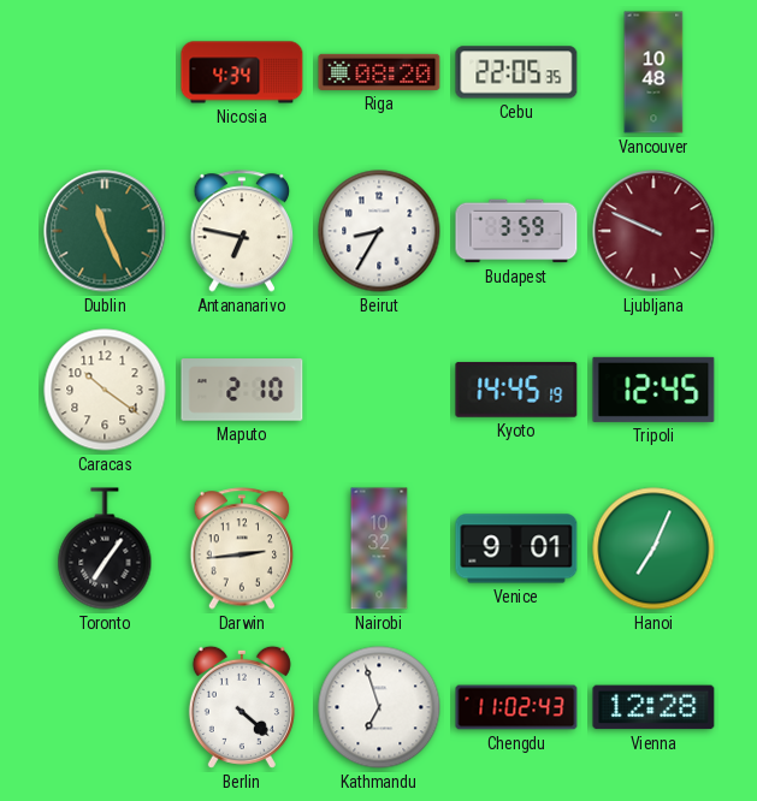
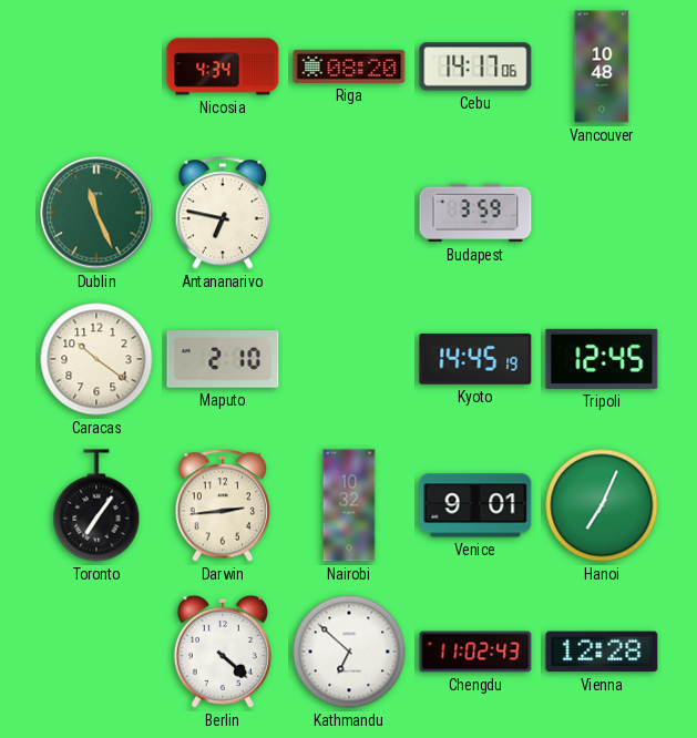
Cebu: 22:05 -> 14:17
Beirut: 8:35 -> none
Ljubljana: 9:49 -> none
Kathmandu: 6:57 -> 6:52
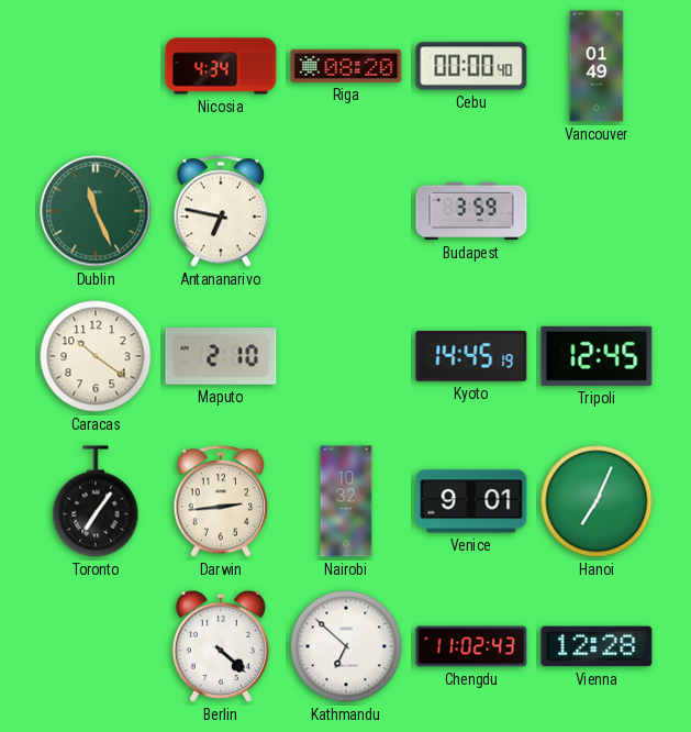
Cebu: 14:17 -> 00:00
Vancouver: 10:48 -> 01:49
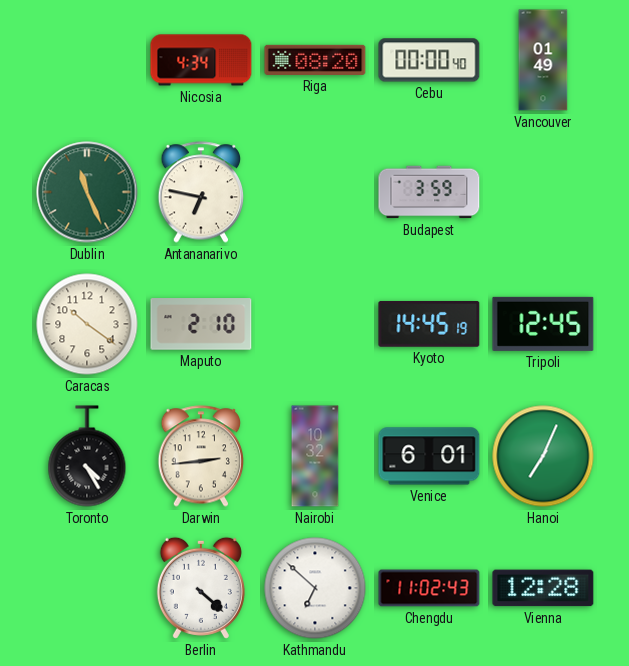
Toronto: 7:06 -> 4:25
Venice: 9:01 -> 6:01
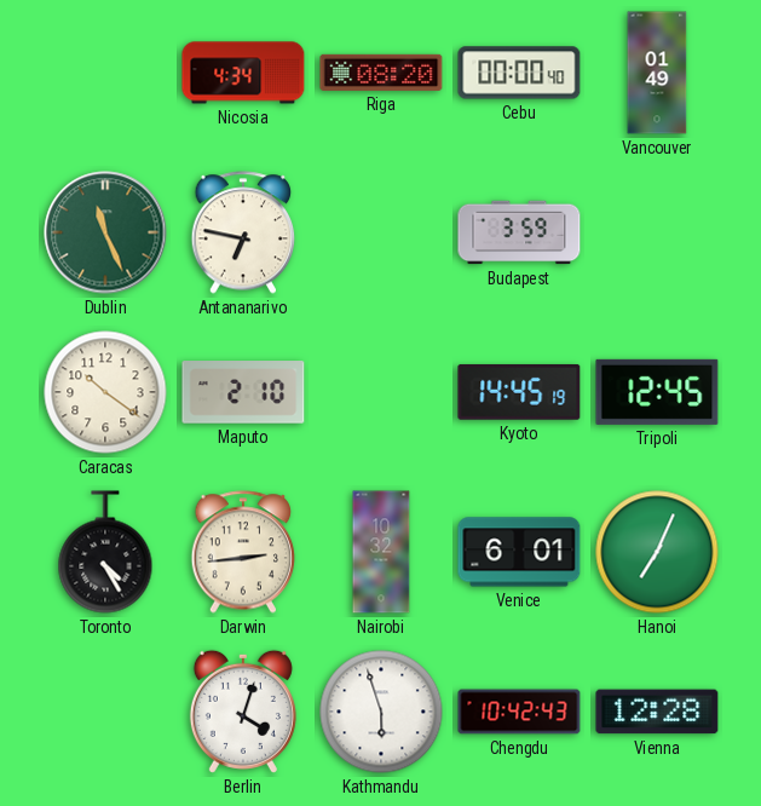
Berlin: 4:22 -> 4:03
Kathmandu: 6:52 -> 5:57
Chengdu: 11:02 -> 10:42
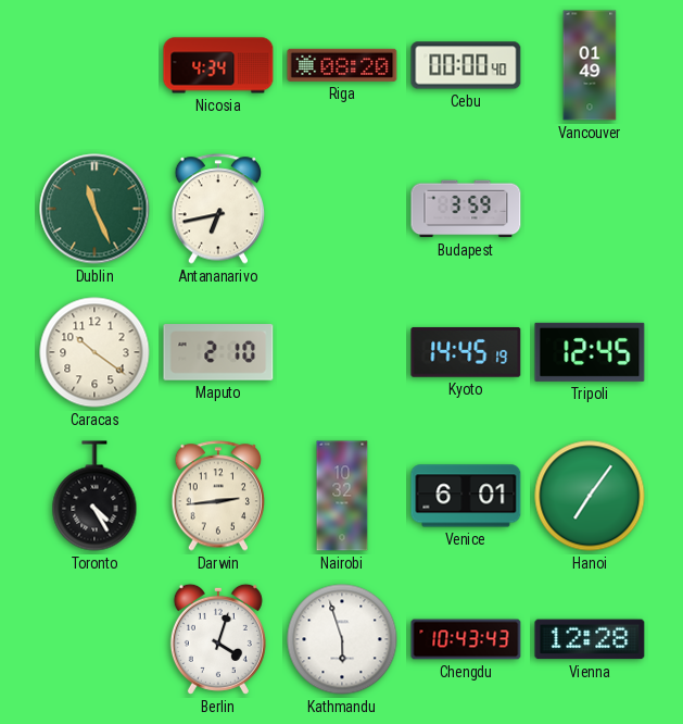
Antananarivo: 6:47 -> 6:43
Hanoi: 7:04 -> 7:06
Chengdu: 10:42 -> 10:43
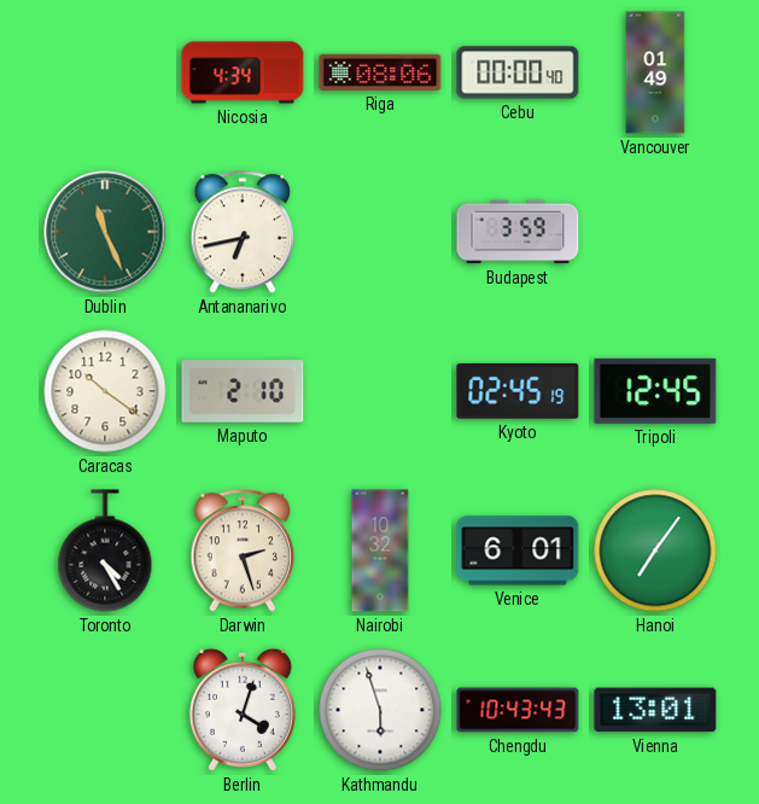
Riga: 08:20 -> 08:06
Kyoto: 14:45 -> 02:45
Darwin: 2:44 -> 2:27
Vienna: 12:28 -> 13:01
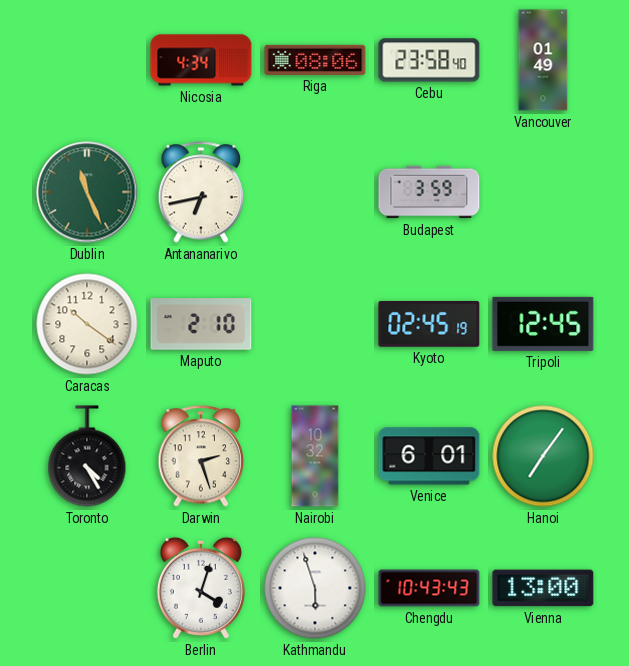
Cebu: 00:00 -> 23:58
Vienna: 13:01 -> 13:00
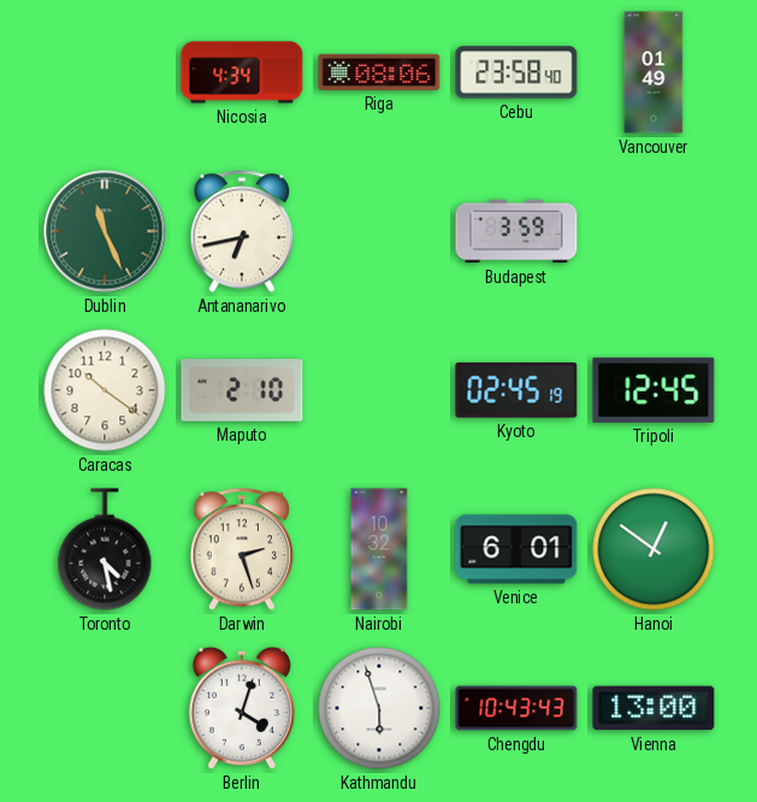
Toronto: 4:25 -> 4:28
Hanoi: 7:06 -> 12:51
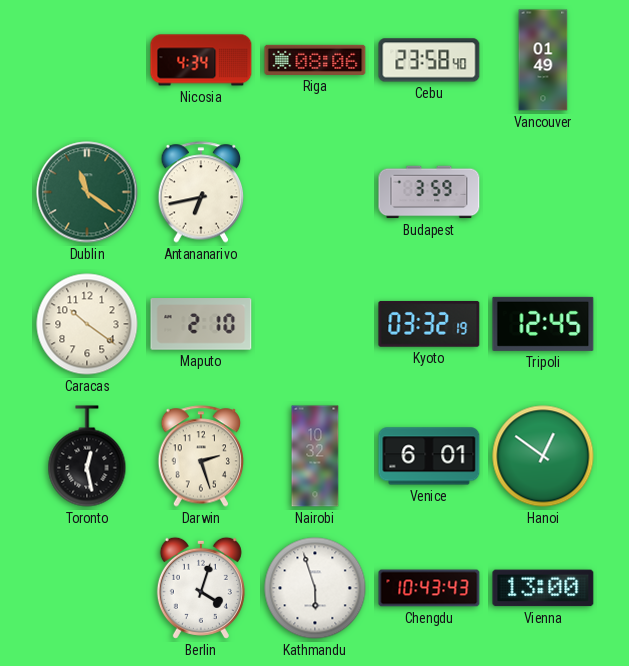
Dublin: 11:26 -> 11:21
Kyoto: 02:45 -> 03:32
Toronto: 4:28 -> 12:28
